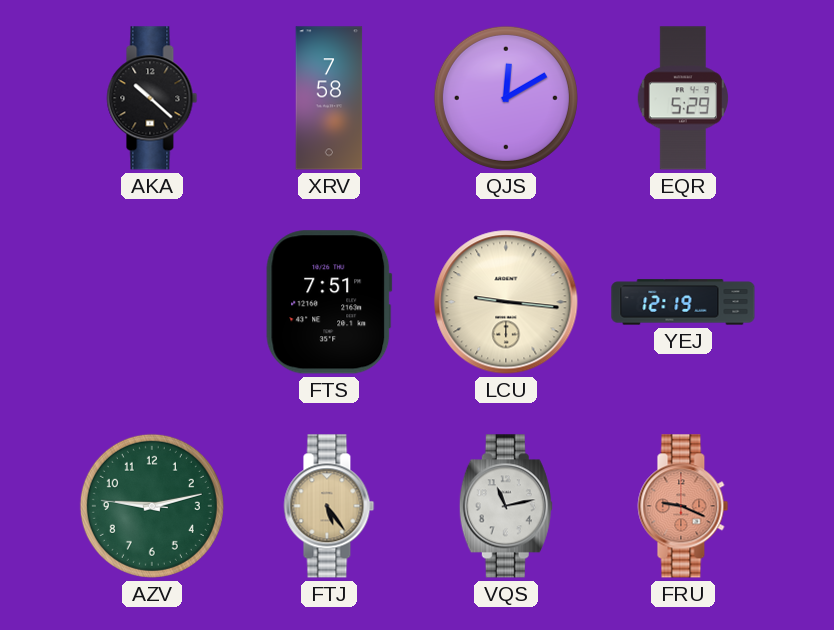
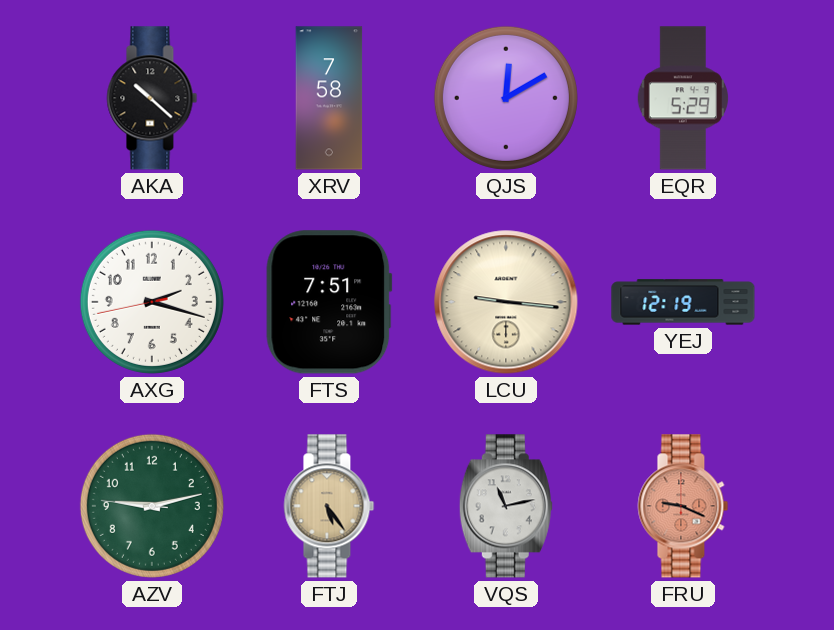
AXG: none -> 2:17
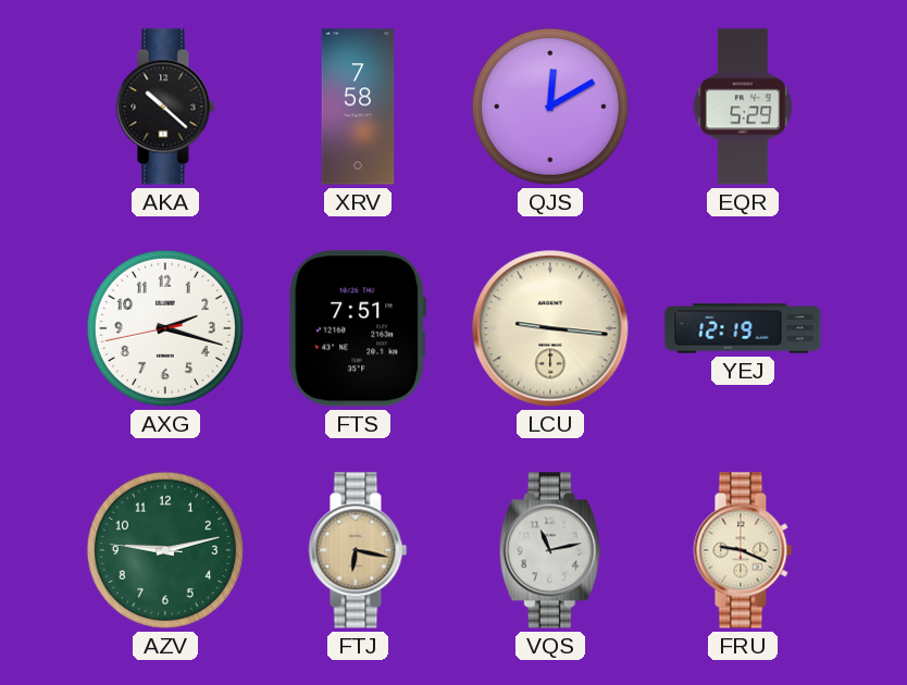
FTJ: 5:24 -> 6:17
FRU dial: salmon -> cream
